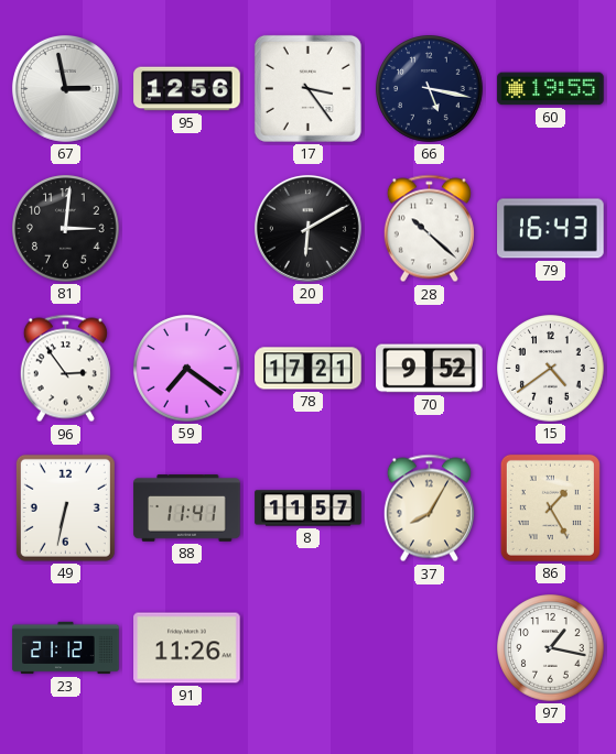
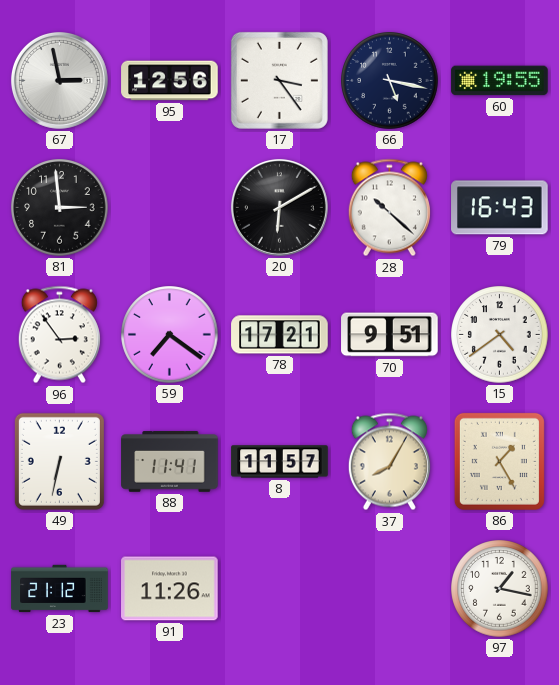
81: 3:01 -> 2:59
70: 9:52 -> 9:51
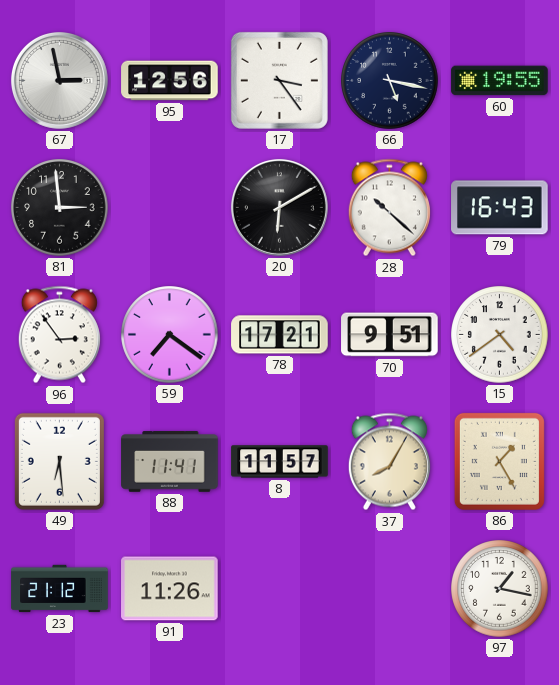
49: 6:32 -> 6:29
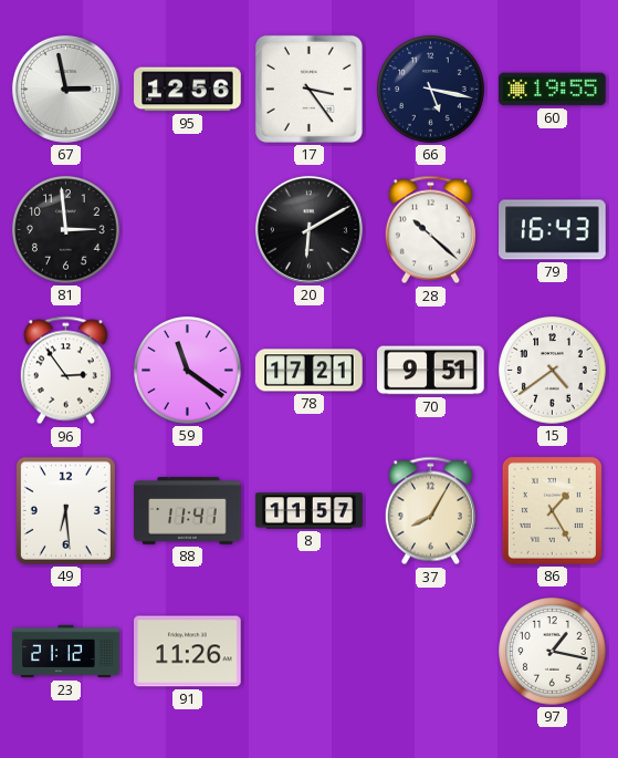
59: 7:21 -> 11:21
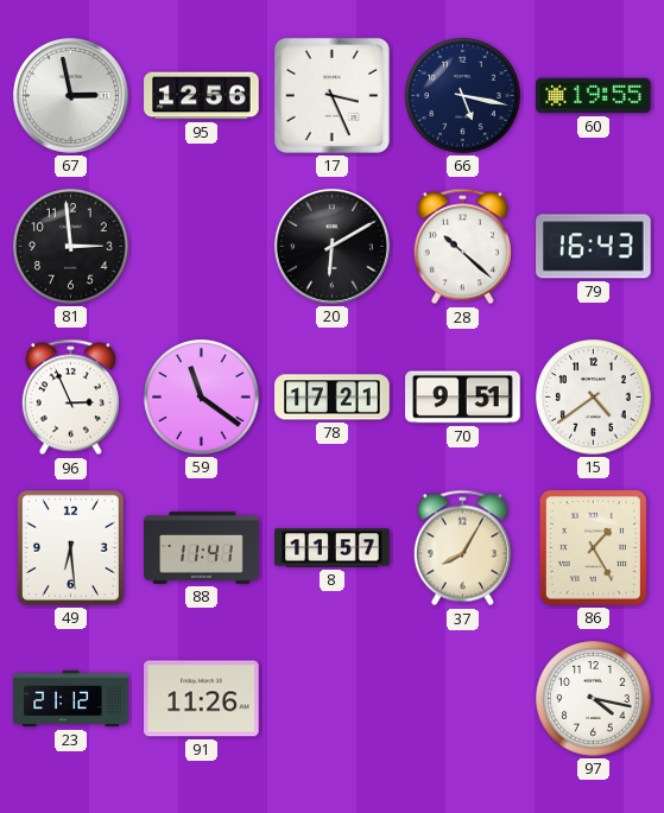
17: 3:24 -> 3:26
96: 2:54 -> 2:56
97: 1:17 -> 4:17
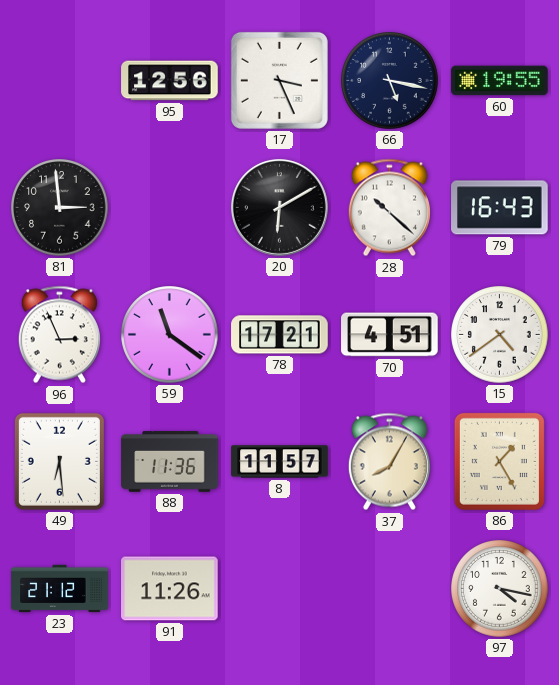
67: 2:58 -> none
70: 9:51 -> 4:51
88: 11:41 -> 11:36
